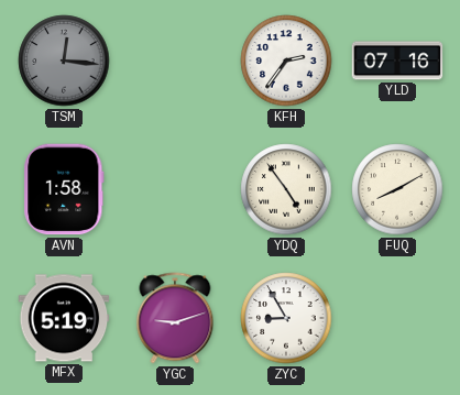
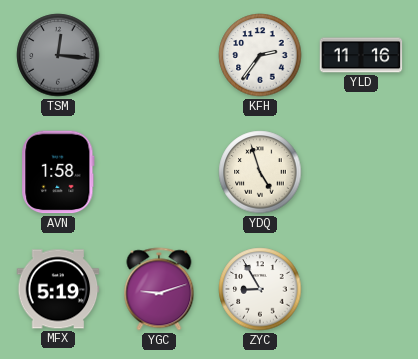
YLD: 07:16 -> 11:16
YDQ: 4:54 -> 4:57
FUQ: 8:10 -> none
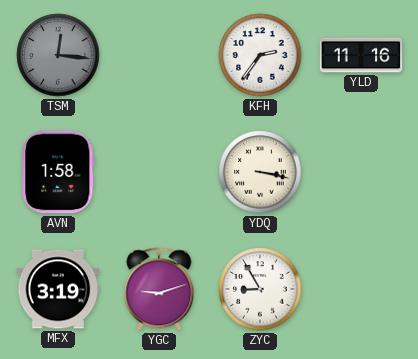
YDQ: 4:57 -> 3:17
MFX: 5:19 -> 3:19
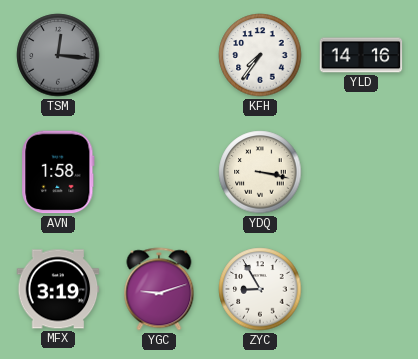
KFH: 2:36 -> 7:36
YLD: 11:16 -> 14:16
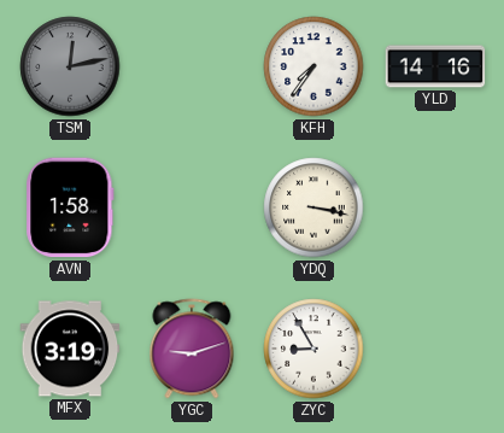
TSM: 12:16 -> 12:13
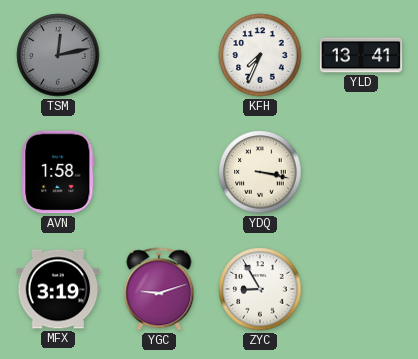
KFH: 7:36 -> 7:34
YLD: 14:16 -> 13:41
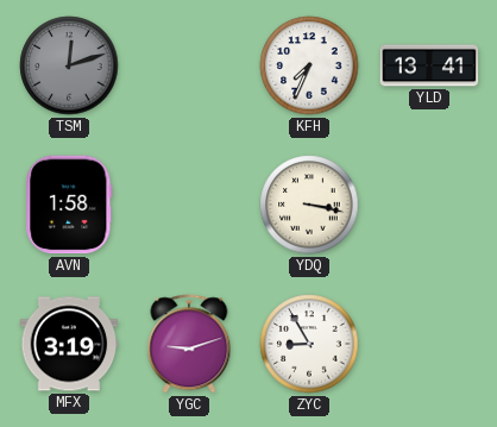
TSM: 12:13 -> 12:12
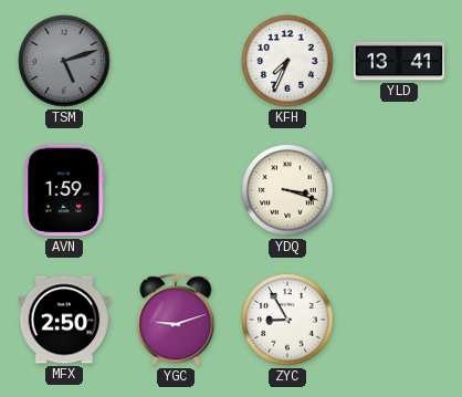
TSM: 12:12 -> 5:12
AVN: 1:58 -> 1:59
YDQ: 3:17 -> 3:18
MFX: 3:19 -> 2:50
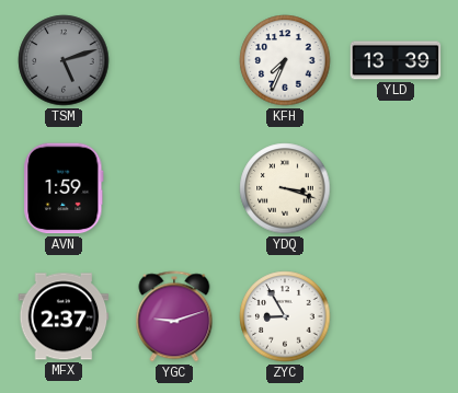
YLD: 13:41 -> 13:39
MFX: 2:50 -> 2:37
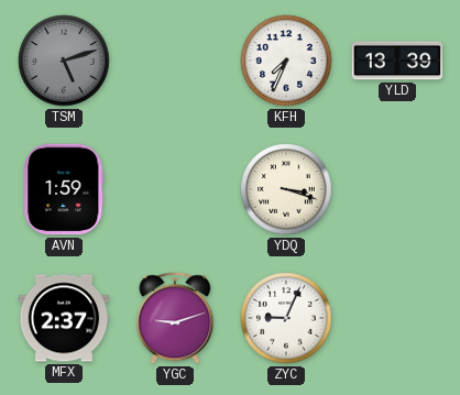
ZYC: 8:55 -> 9:04
